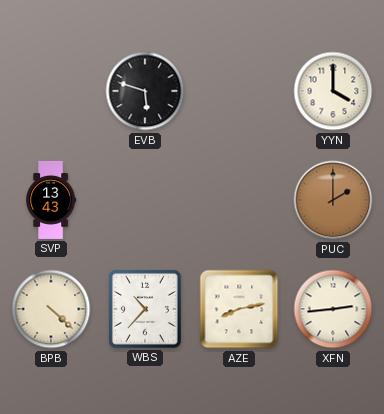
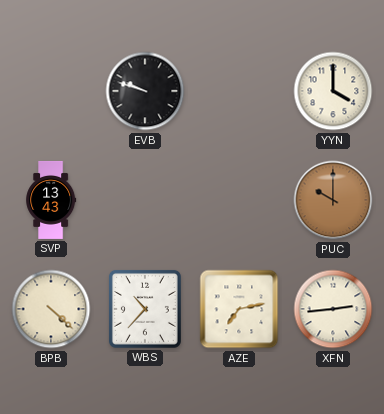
EVB: 5:48 -> 9:48
PUC: 2:00 -> 10:00
AZE: 8:13 -> 7:13
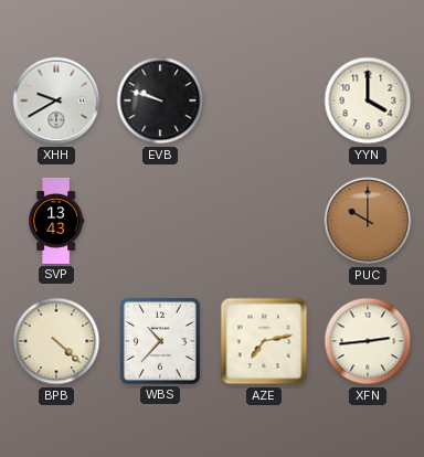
XHH: none -> 9:40
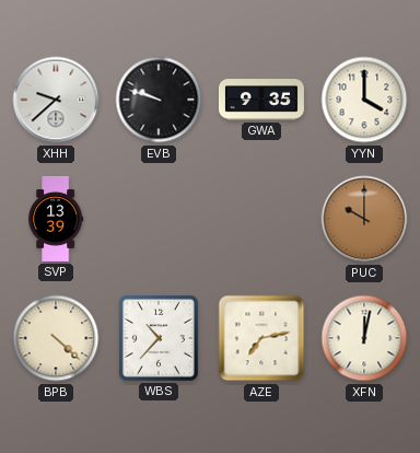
XHH: 9:40 -> 9:38
GWA: none -> 9:35
SVP: 13:43 -> 13:39
XFN: 2:44 -> 12:02
